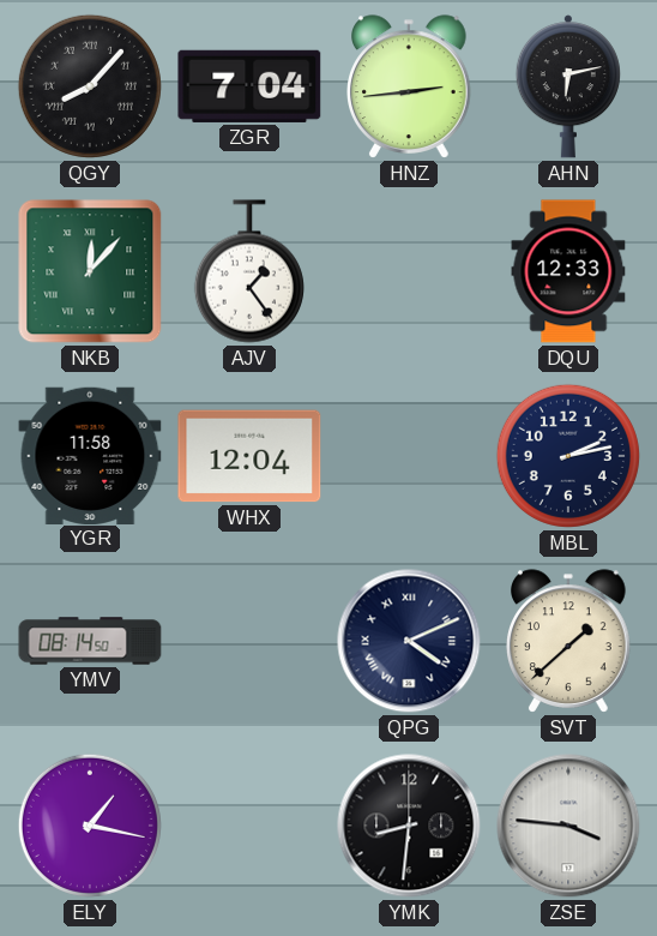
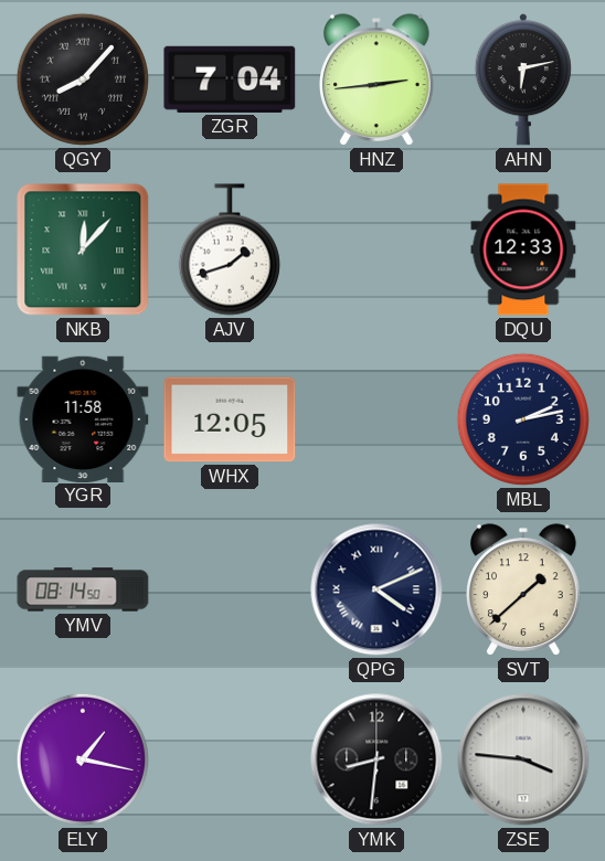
AJV: 1:24 -> 1:42
WHX: 12:04 -> 12:05
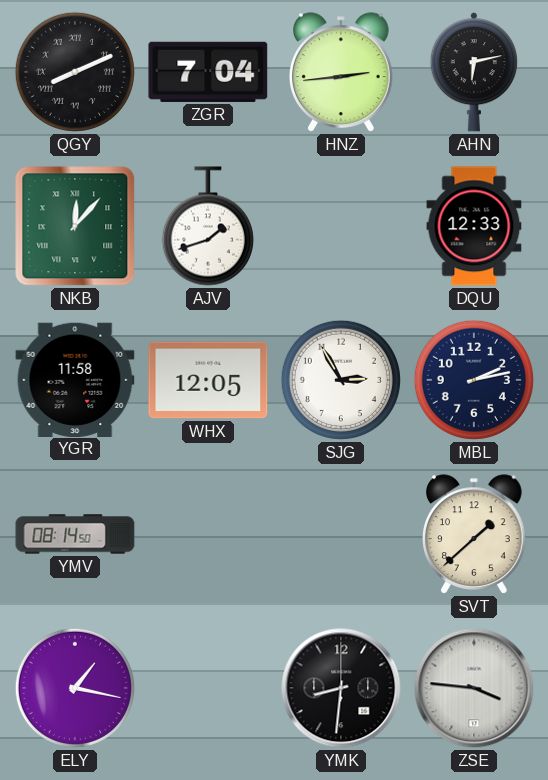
QGY: 8:07 -> 8:11
SJG: none -> 2:55
QPG: 4:11 -> none
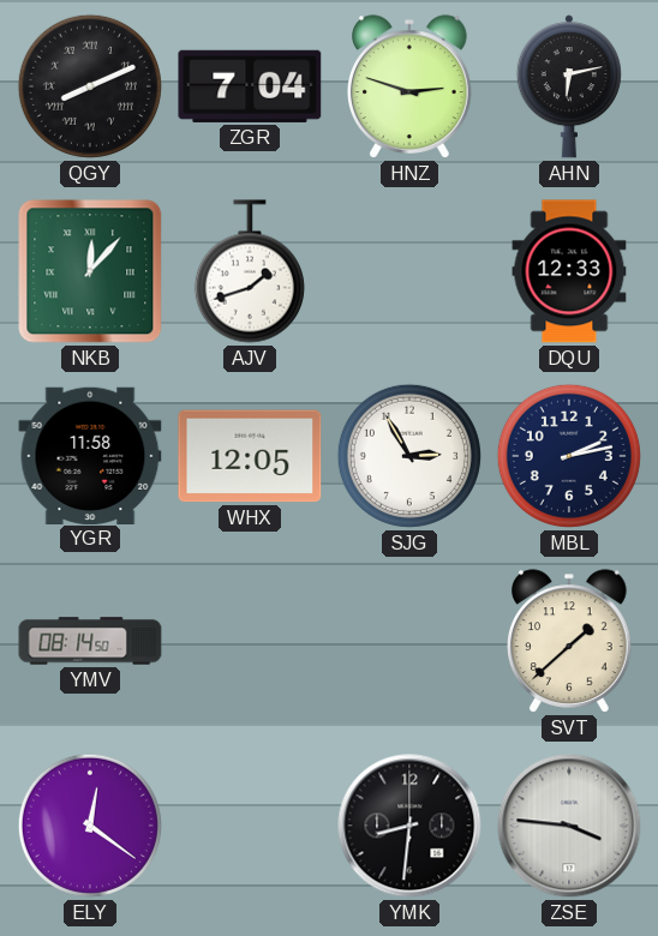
HNZ: 2:44 -> 2:48
ELY: 1:17 -> 12:21
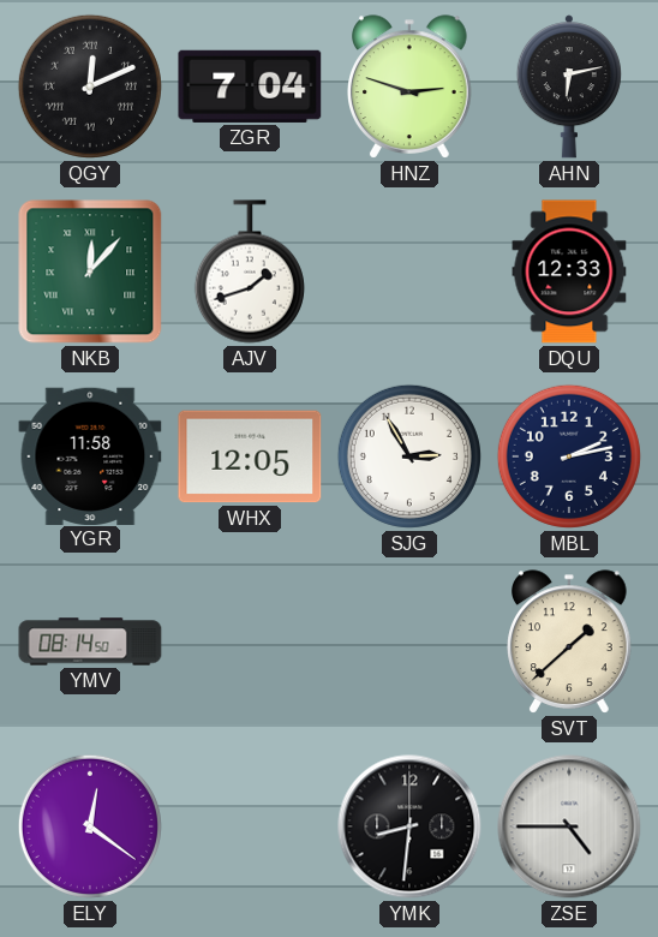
QGY: 8:11 -> 12:11
ZSE: 3:46 -> 4:45
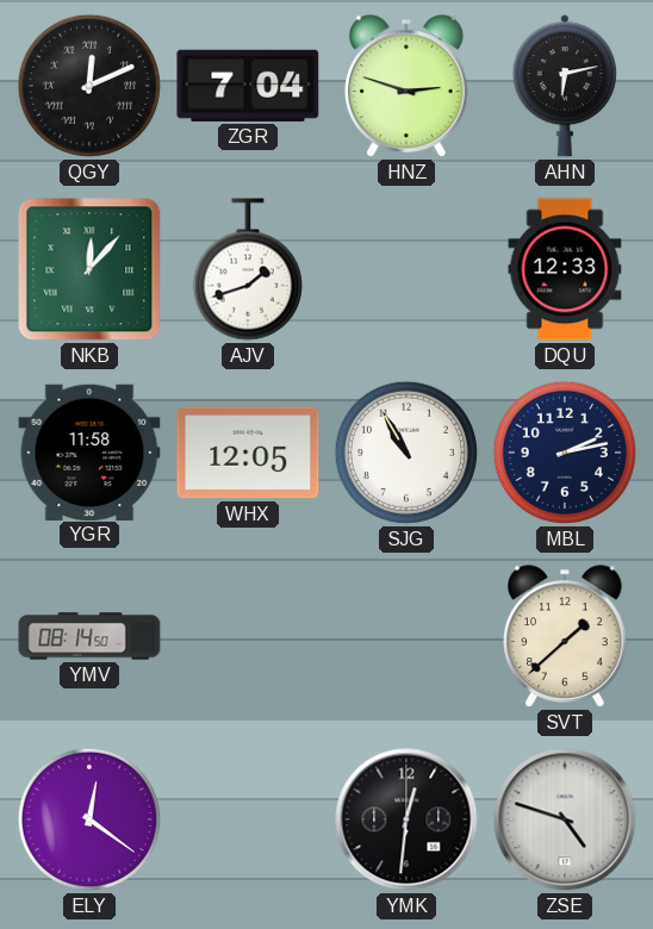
SJG: 2:55 -> 10:55
YMK: 8:31 -> 12:31
ZSE: 4:45 -> 4:48
